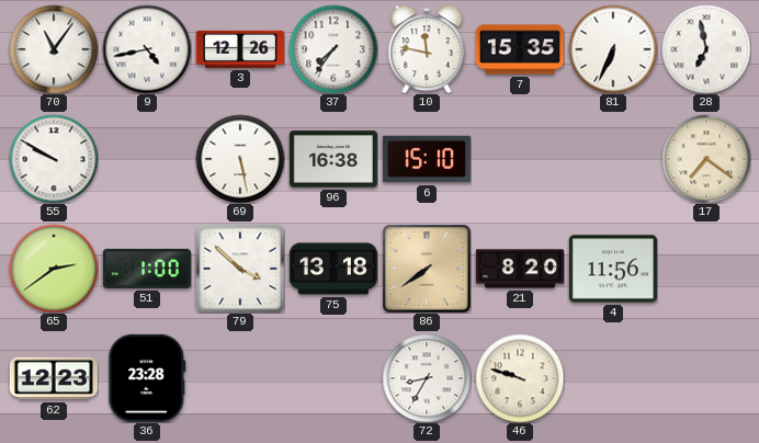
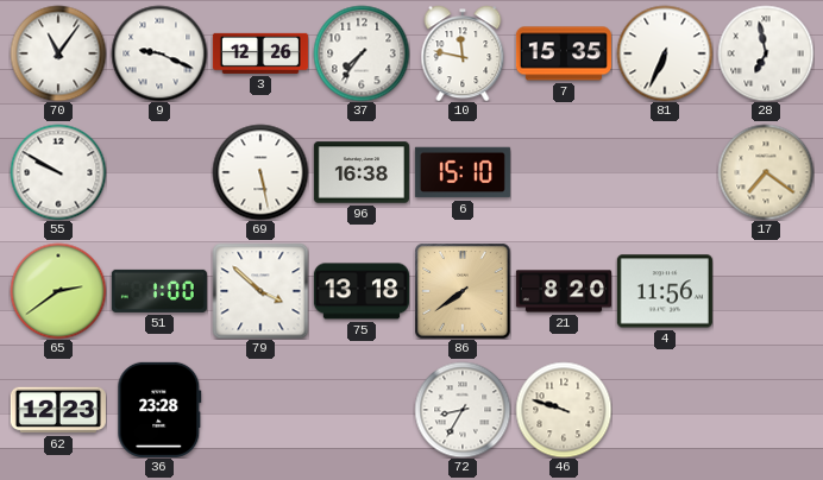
9: 4:43 -> 9:19
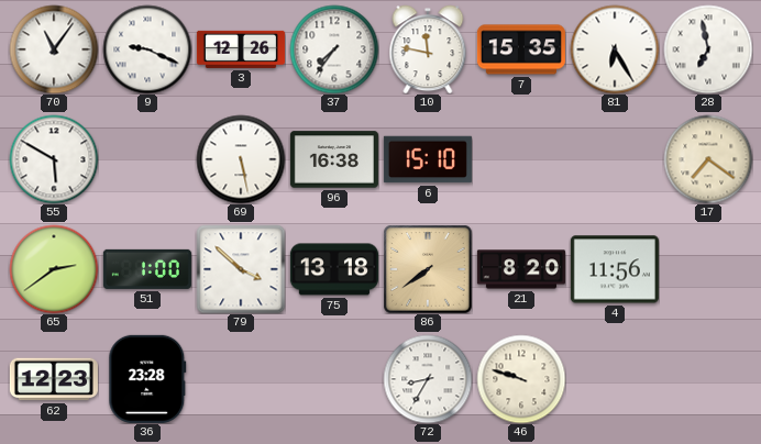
81: 6:34 -> 6:25
55: 9:50 -> 5:50
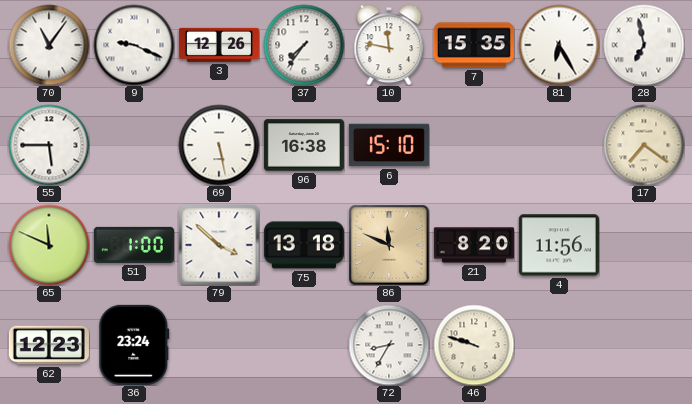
55: 5:50 -> 5:45
65: 2:39 -> 11:49
86: 7:39 -> 11:49
36: 23:28 -> 23:24
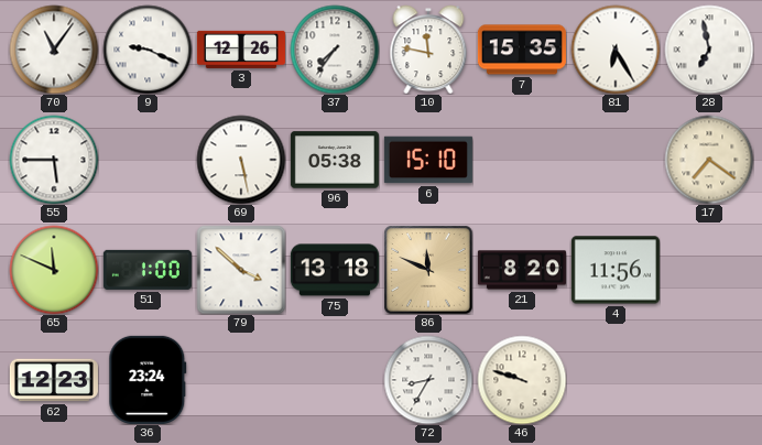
96: 16:38 -> 05:38
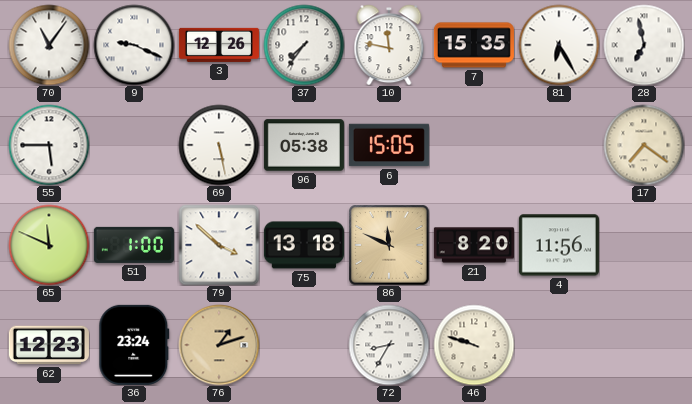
6: 15:10 -> 15:05
76: none -> 1:12
